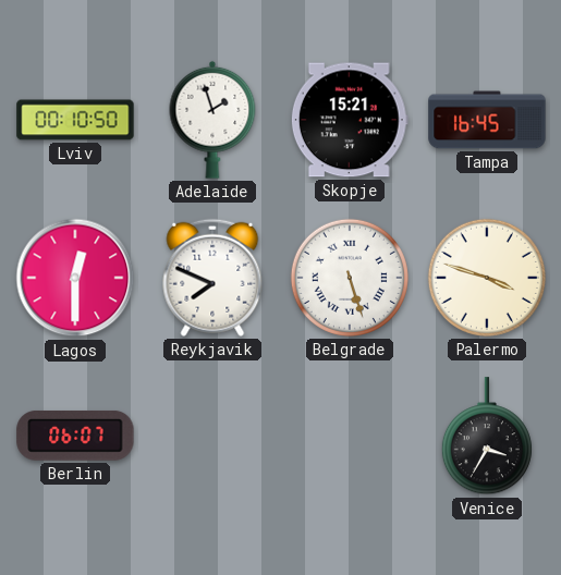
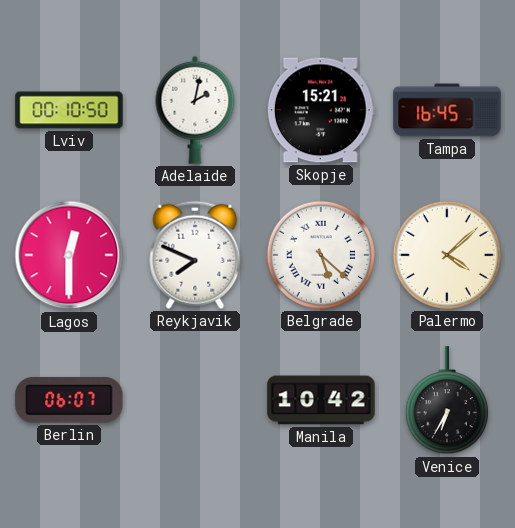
Adelaide: 1:57 -> 2:02
Belgrade: 5:27 -> 5:22
Palermo: 3:48 -> 4:08
Manila: none -> 10:42
Venice: 3:35 -> 6:35
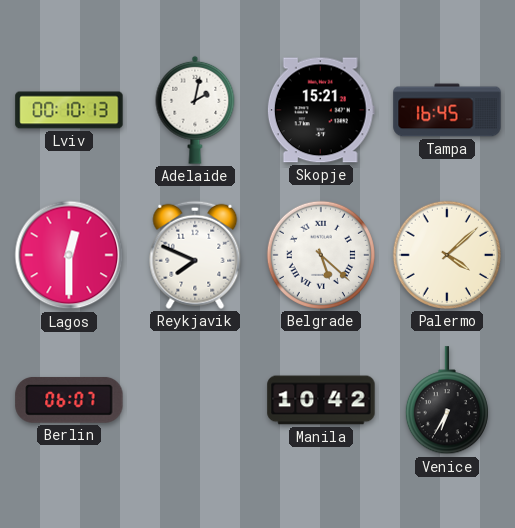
Lviv: 00:10:50 -> 00:10:13
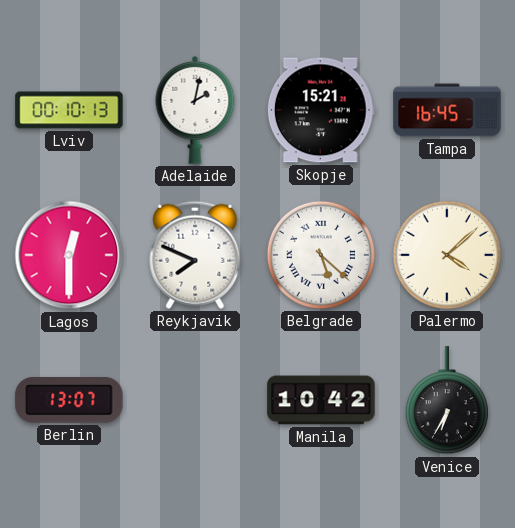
Berlin: 06:07 -> 13:07
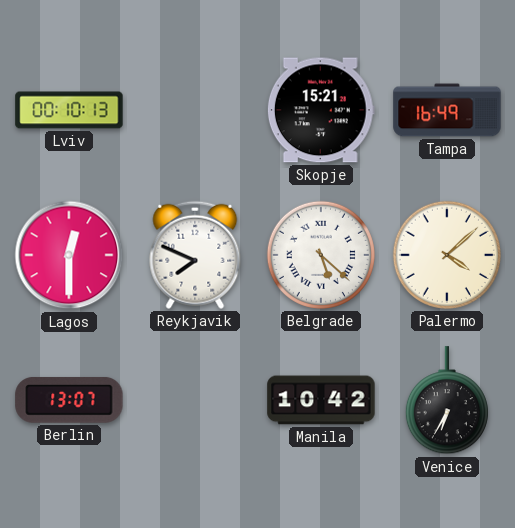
Adelaide: 2:02 -> none
Tampa: 16:45 -> 16:49
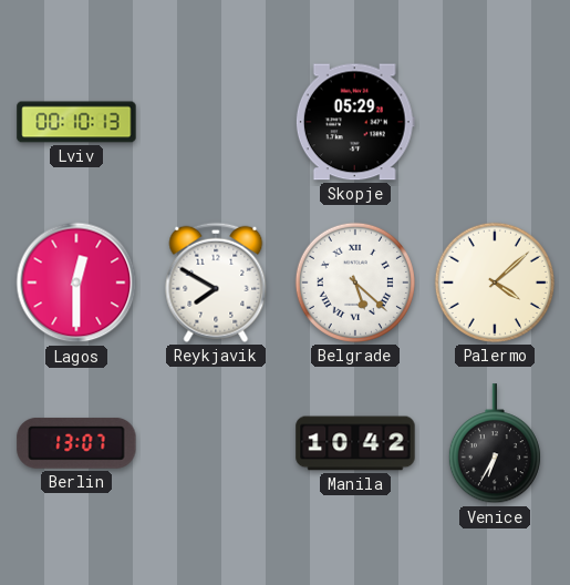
Skopje: 15:21 -> 05:29
Tampa: 16:49 -> none
Reykjavik: 7:49 -> 7:50
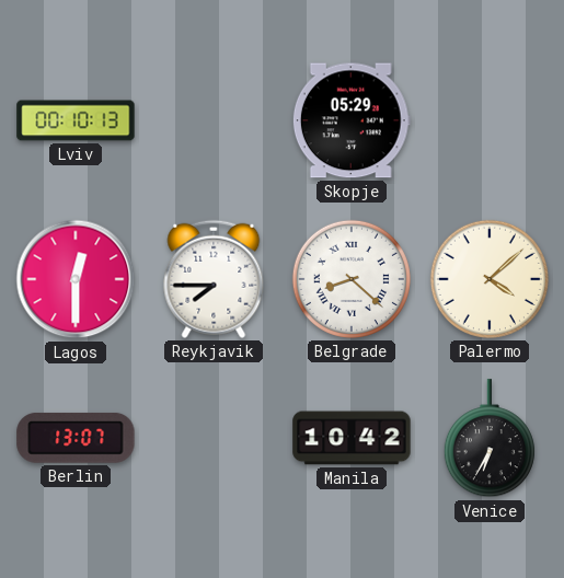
Reykjavik: 7:50 -> 7:45
Belgrade: 5:22 -> 8:22
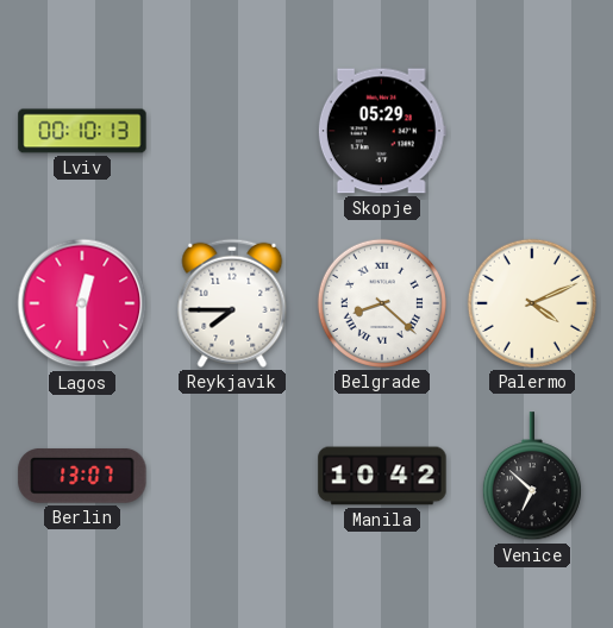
Palermo: 4:08 -> 4:11
Venice: 6:35 -> 6:52
